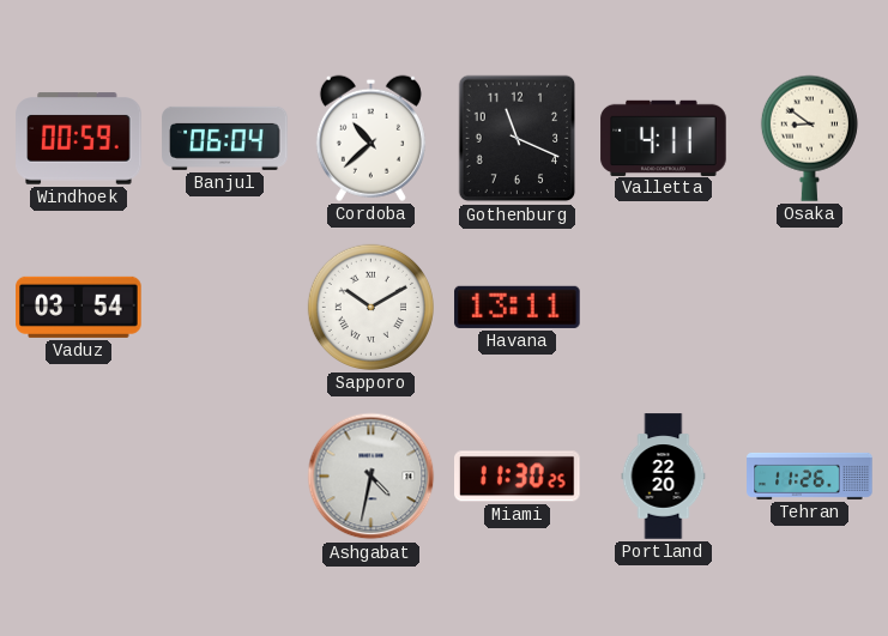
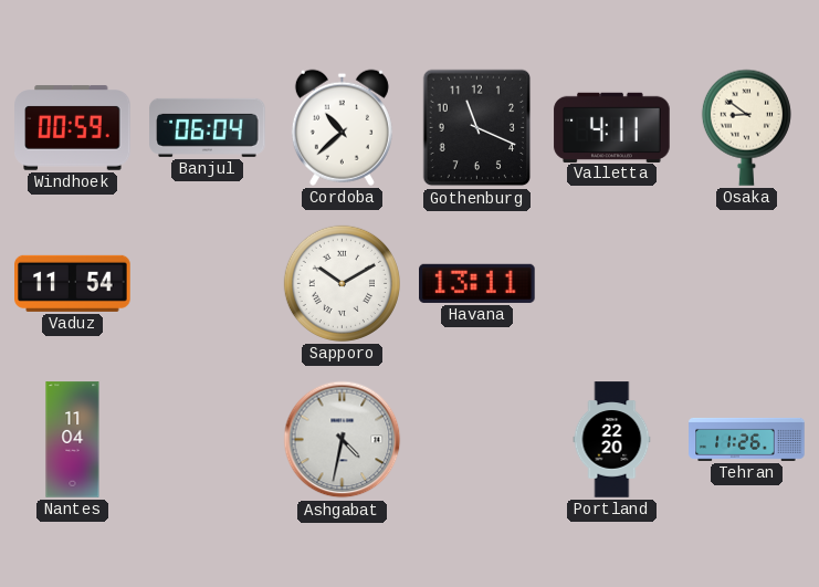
Vaduz: 03:54 -> 11:54
Nantes: none -> 11:04
Miami: 11:30 -> none
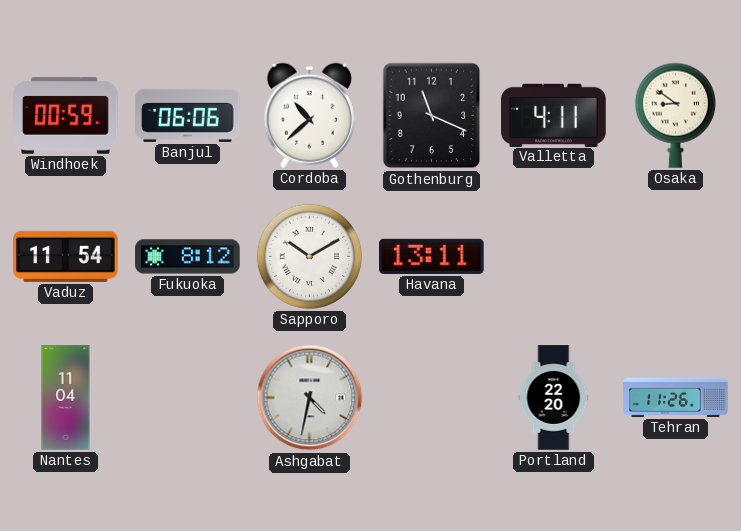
Banjul: 06:04 -> 06:06
Fukuoka: none -> 8:12
